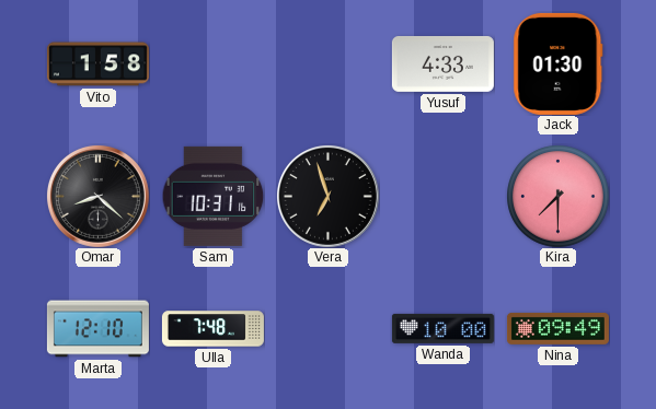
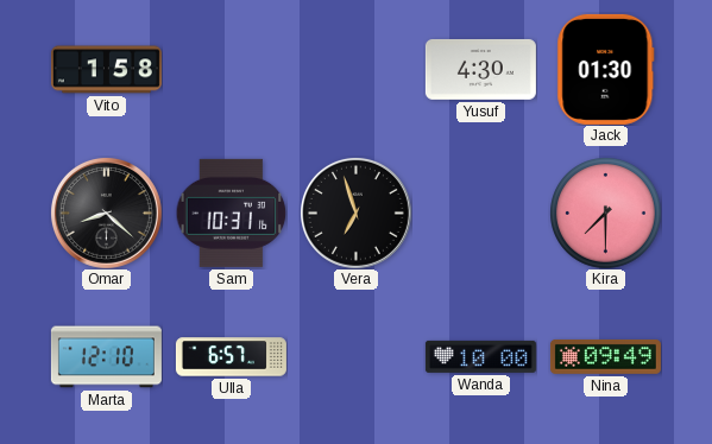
Yusuf: 4:33 -> 4:30
Ulla: 7:48 -> 6:57
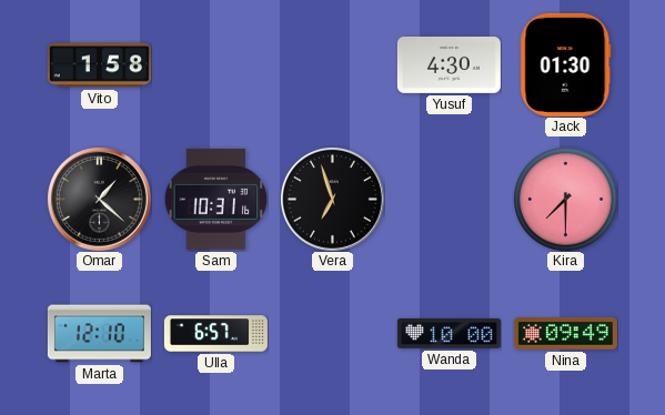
Omar: 8:22 -> 1:22
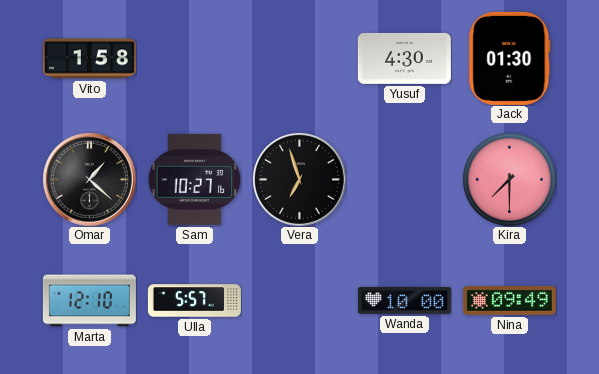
Sam: 10:31 -> 10:27
Ulla: 6:57 -> 5:57
